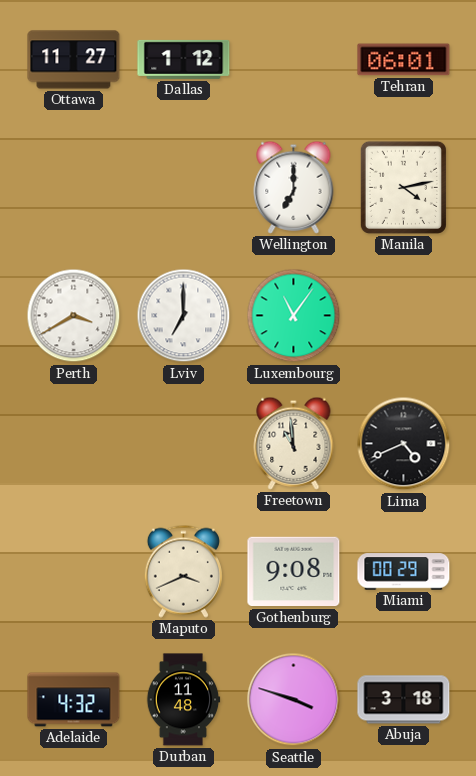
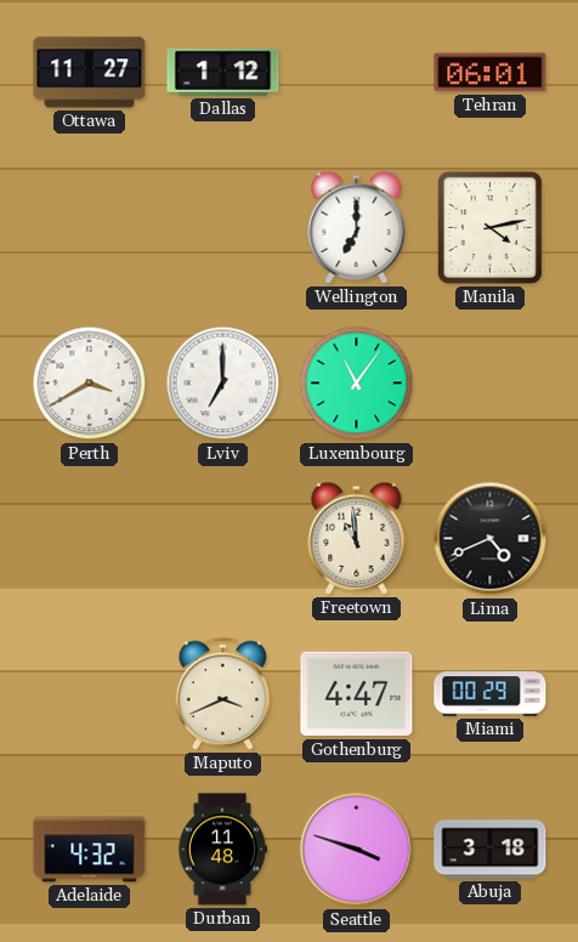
Gothenburg: 9:08 -> 4:47
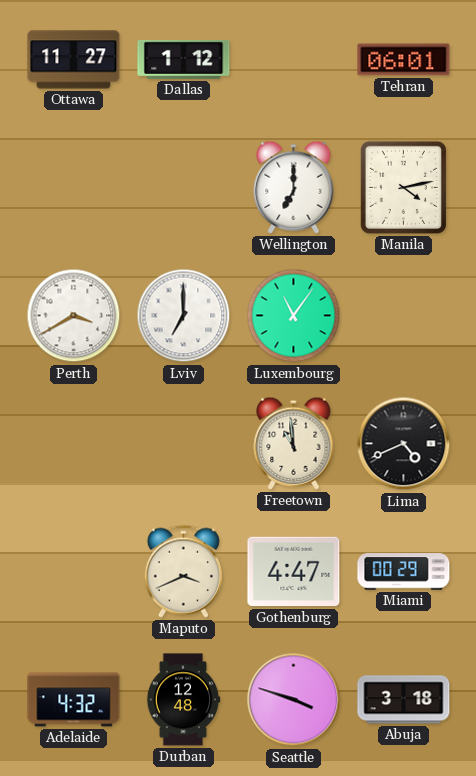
Durban: 11:48 -> 12:48
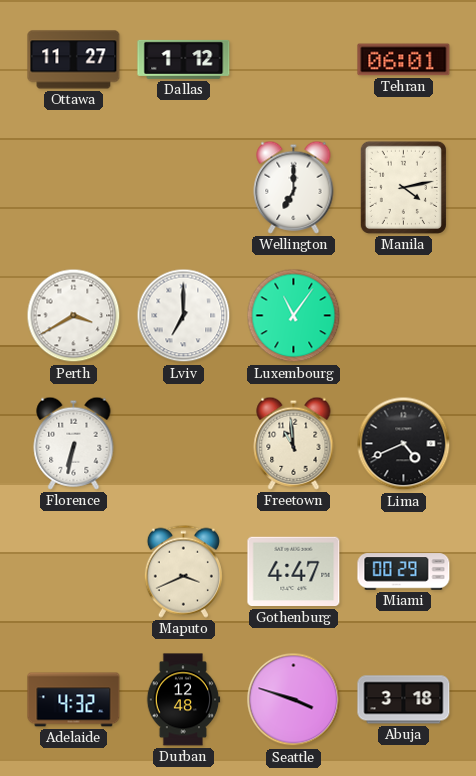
Florence: none -> 6:32
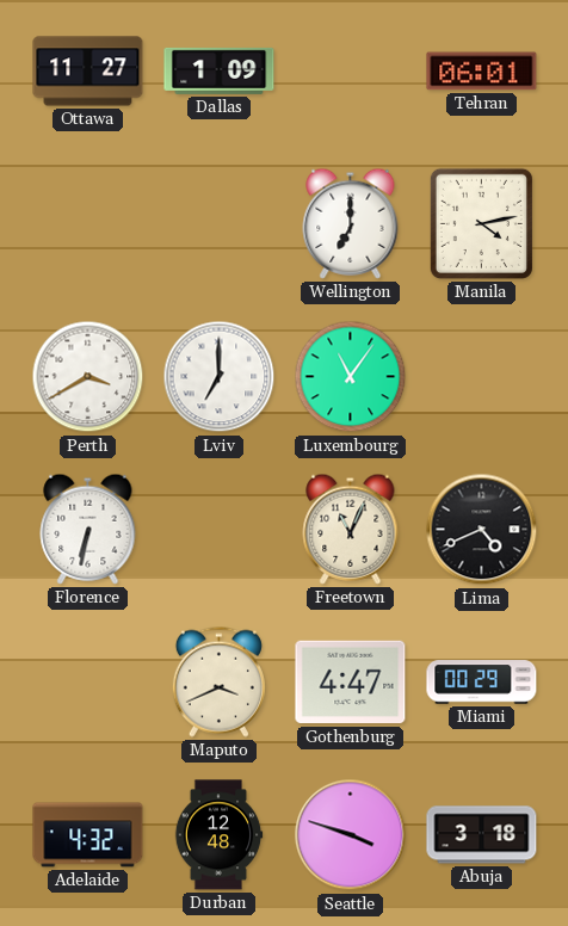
Dallas: 1:12 -> 1:09
Freetown: 10:59 -> 11:04
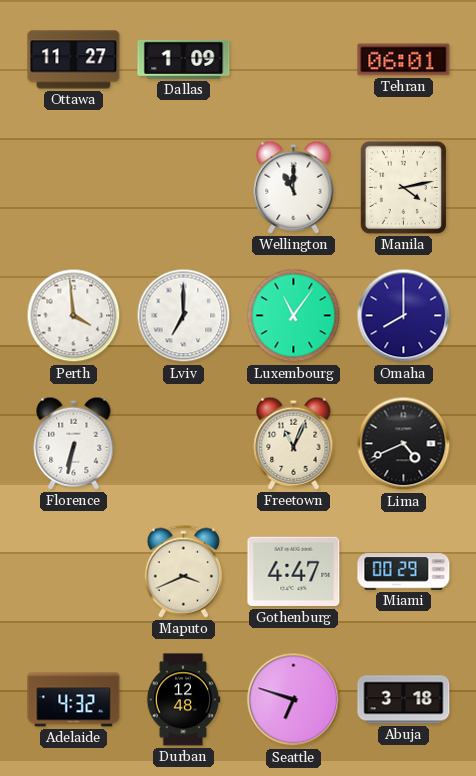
Wellington: 7:00 -> 11:00
Perth: 3:40 -> 3:59
Omaha: none -> 8:00
Seattle: 3:48 -> 6:48
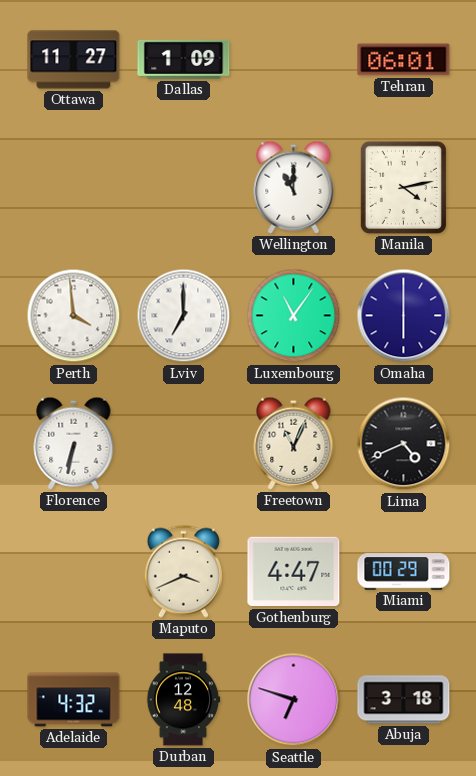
Omaha: 8:00 -> 6:00
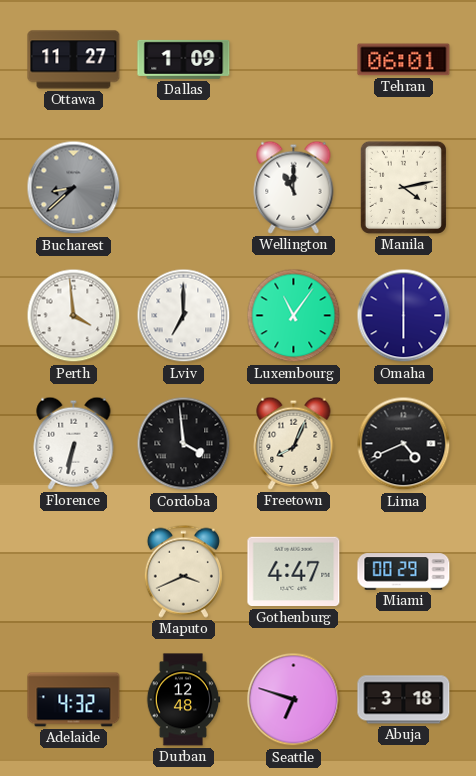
Bucharest: none -> 8:38
Cordoba: none -> 3:59
Freetown: 11:04 -> 8:04
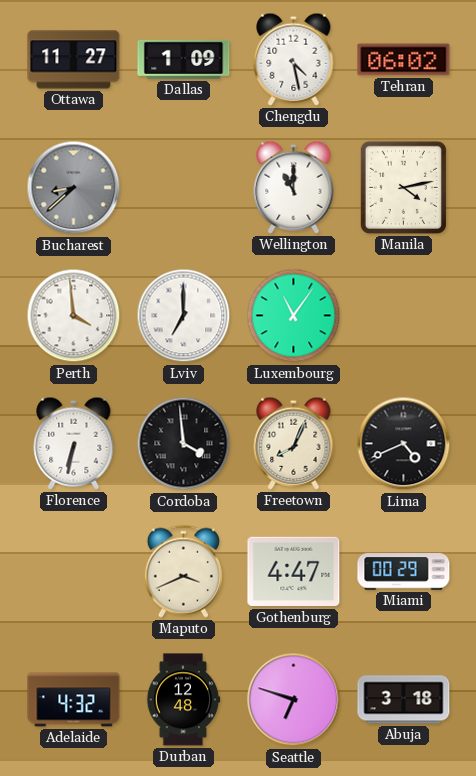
Chengdu: none -> 4:28
Tehran: 06:01 -> 06:02
Omaha: 6:00 -> none
